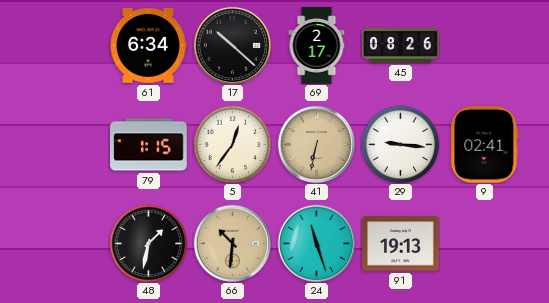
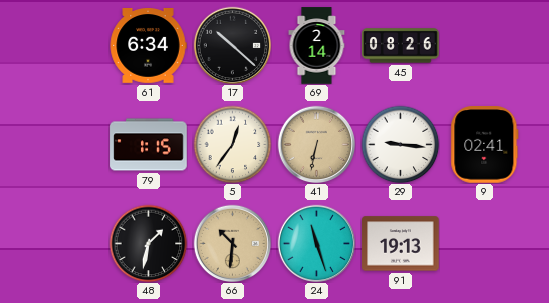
69: 2:17 -> 2:14
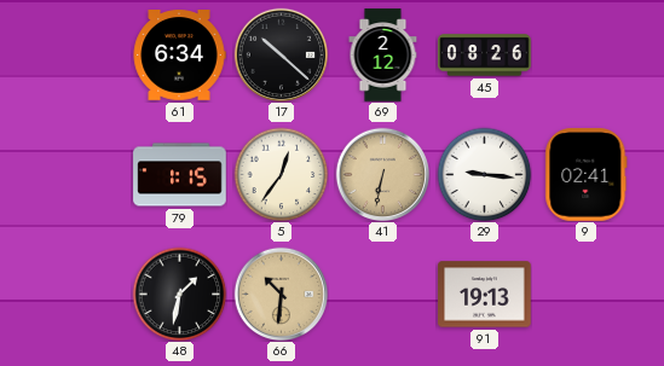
69: 2:14 -> 2:12
24: 11:27 -> none
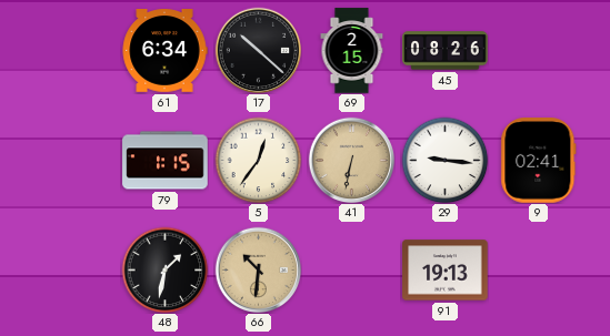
69: 2:12 -> 2:15
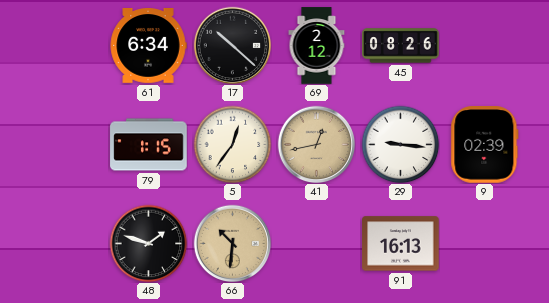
69: 2:15 -> 2:12
41: 6:32 -> 12:43
9: 02:41 -> 02:39
48: 1:32 -> 1:48
91: 19:13 -> 16:13
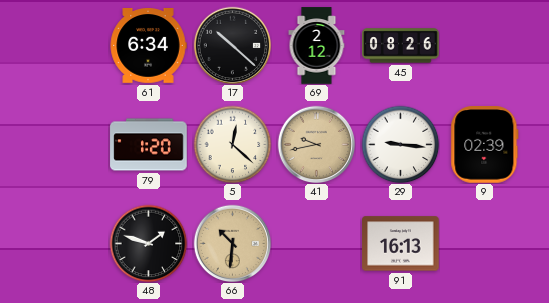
79: 1:15 -> 1:20
5: 12:36 -> 12:22
41: 12:43 -> 9:43
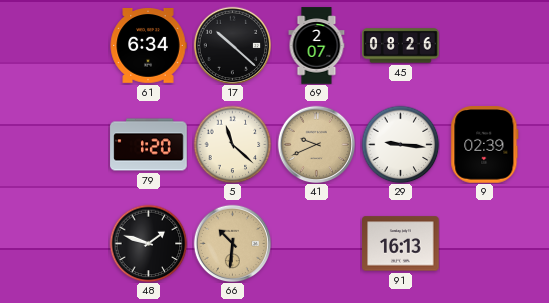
69: 2:12 -> 2:07
5: 12:22 -> 11:22
41: 9:43 -> 9:41
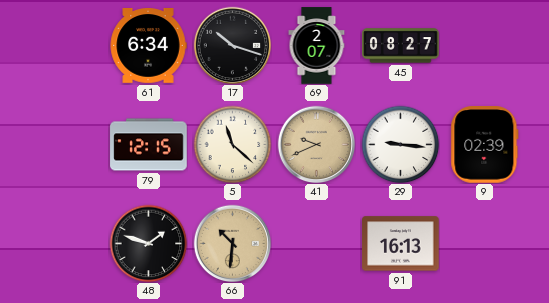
17: 10:22 -> 10:18
45: 08:26 -> 08:27
79: 1:20 -> 12:15
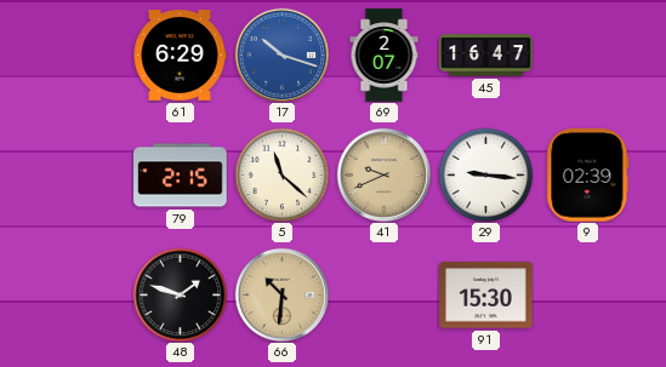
61: 6:34 -> 6:29
17 dial: black -> blue
45: 08:27 -> 16:47
79: 12:15 -> 2:15
91: 16:13 -> 15:30
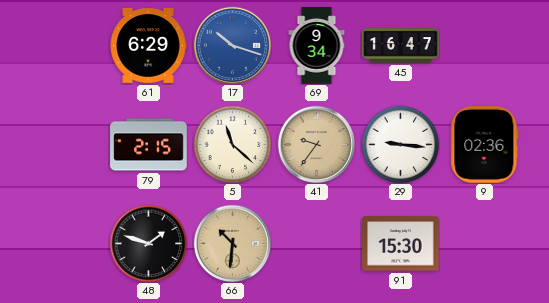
69: 2:07 -> 9:34
41: 9:41 -> 9:36
9: 02:39 -> 02:36
